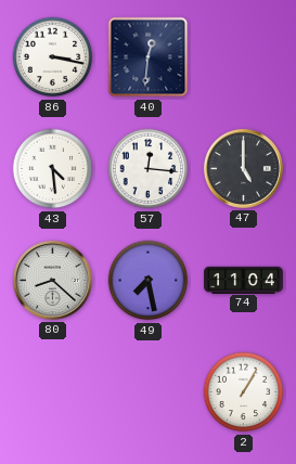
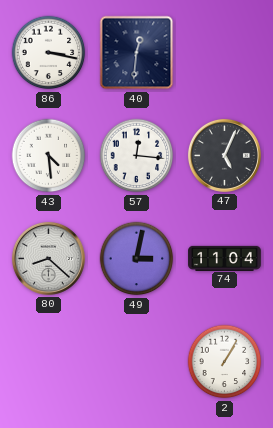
47: 5:00 -> 5:04
49: 7:28 -> 3:02
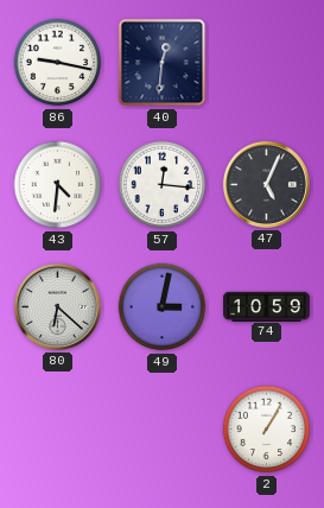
86: 3:17 -> 9:17
43: 4:29 -> 4:31
80: 8:22 -> 6:22
74: 11:04 -> 10:59
